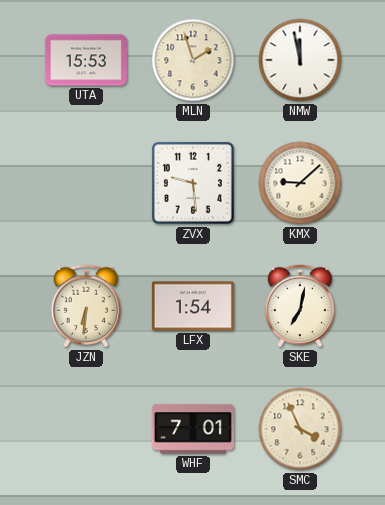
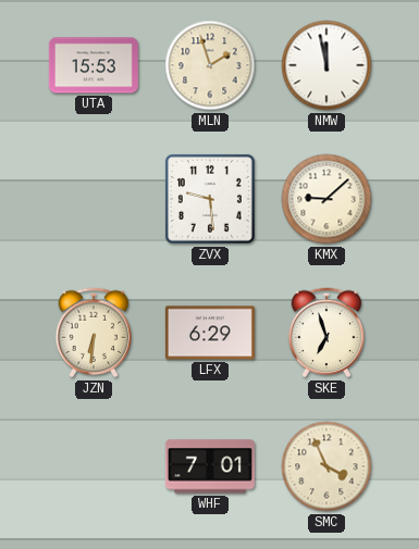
LFX: 1:54 -> 6:29
SKE: 7:02 -> 6:57
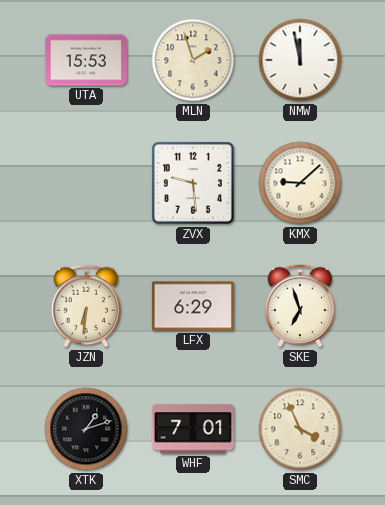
XTK: none -> 1:12
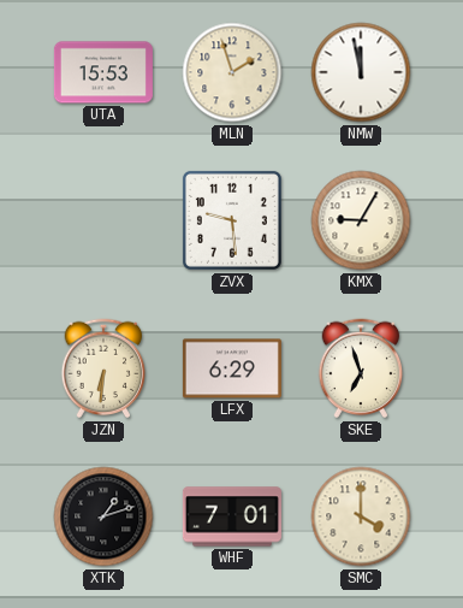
KMX: 9:08 -> 9:05
SMC: 3:56 -> 4:00
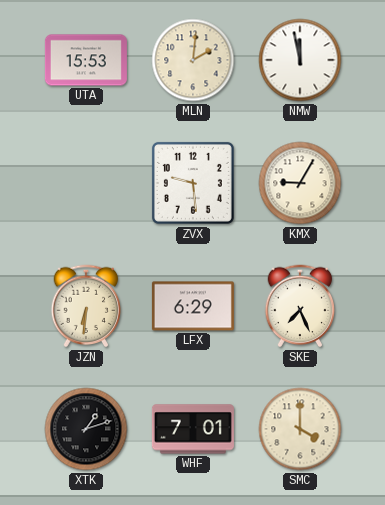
MLN: 1:57 -> 2:01
SKE: 6:57 -> 7:26
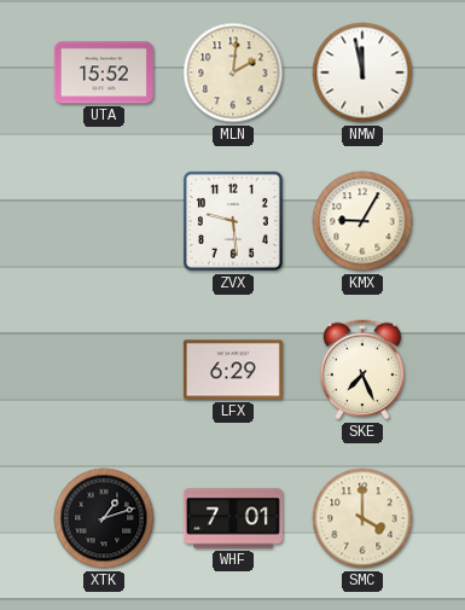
UTA: 15:53 -> 15:52
JZN: 6:31 -> none
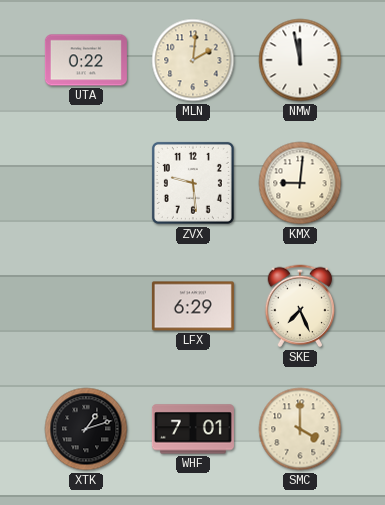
UTA: 15:52 -> 0:22
KMX: 9:05 -> 9:01
